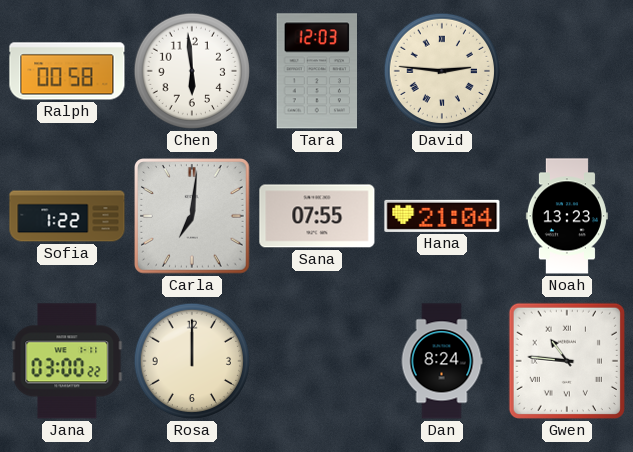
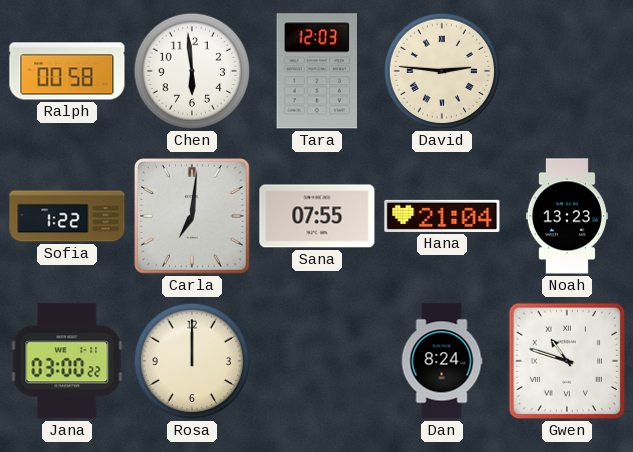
Gwen: 10:46 -> 10:48
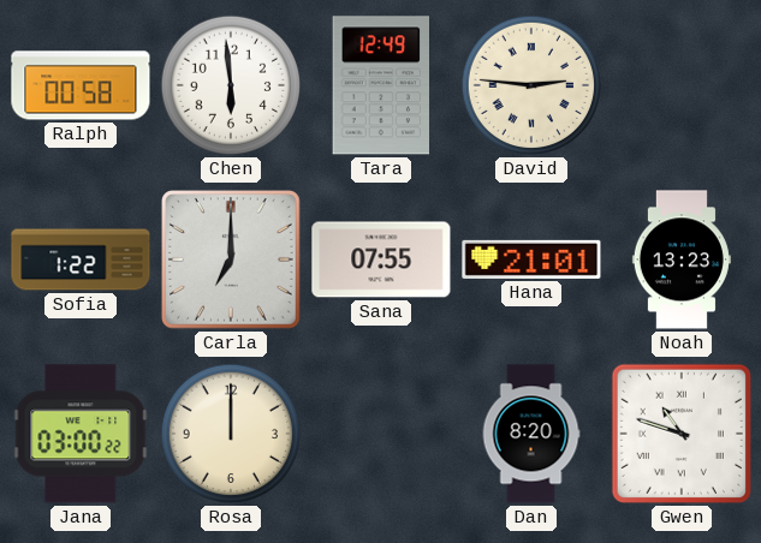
Tara: 12:03 -> 12:49
Carla: 7:01 -> 7:00
Hana: 21:04 -> 21:01
Dan: 8:24 -> 8:20
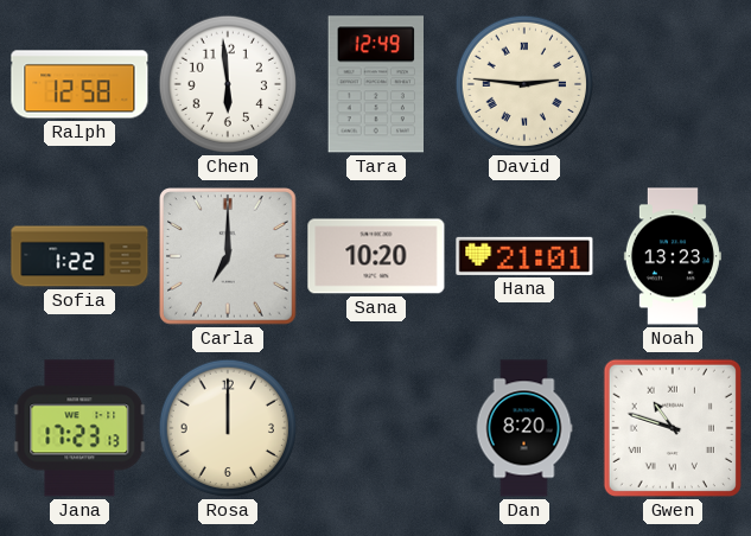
Ralph: 00:58 -> 12:58
Sana: 07:55 -> 10:20
Jana: 03:00 -> 17:23
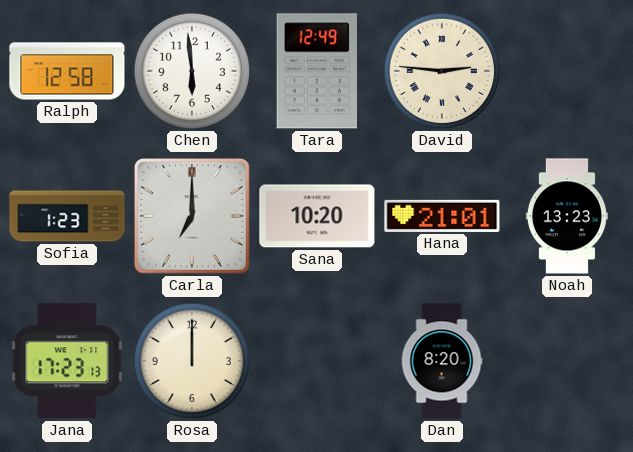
Sofia: 1:22 -> 1:23
Gwen: 10:48 -> none
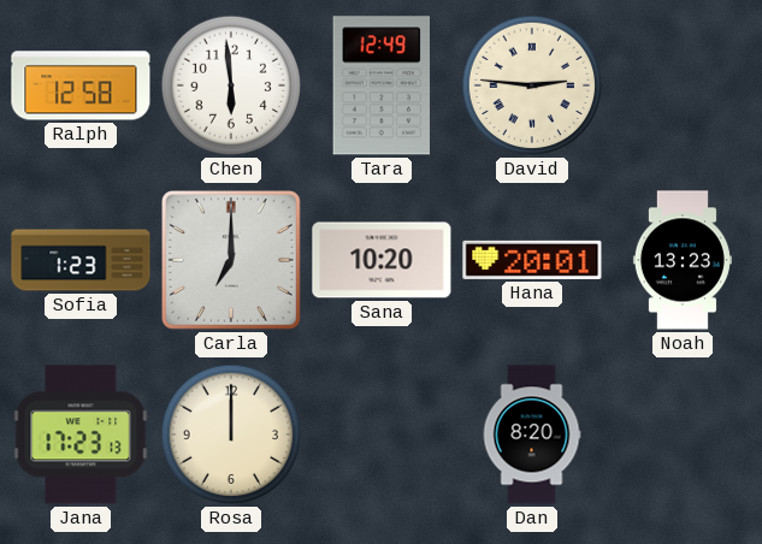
Hana: 21:01 -> 20:01
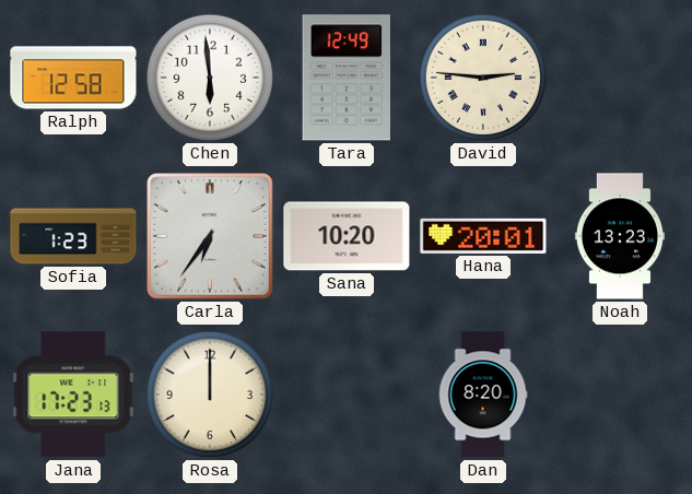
Carla: 7:00 -> 6:36
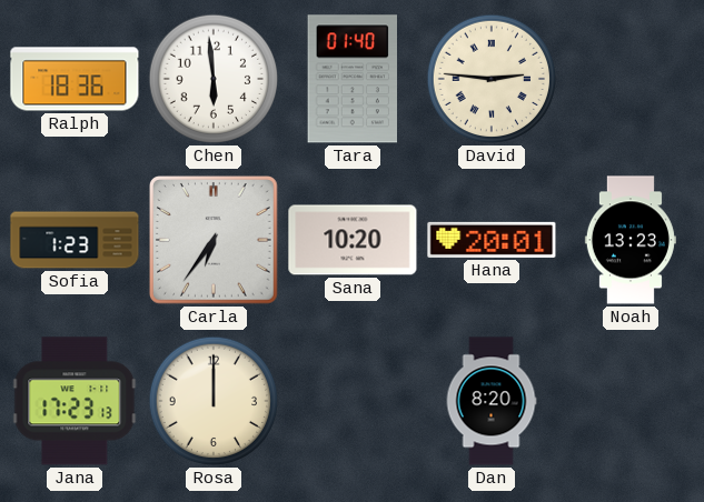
Ralph: 12:58 -> 18:36
Tara: 12:49 -> 01:40
